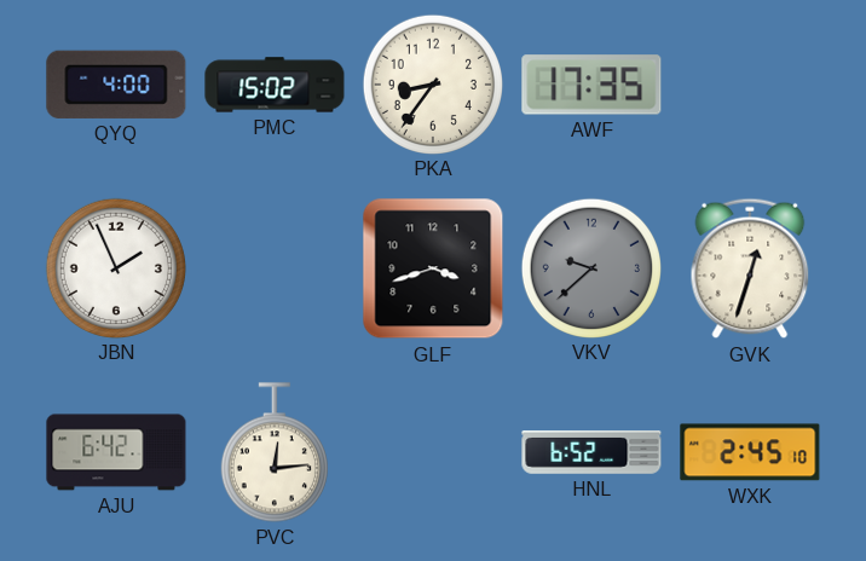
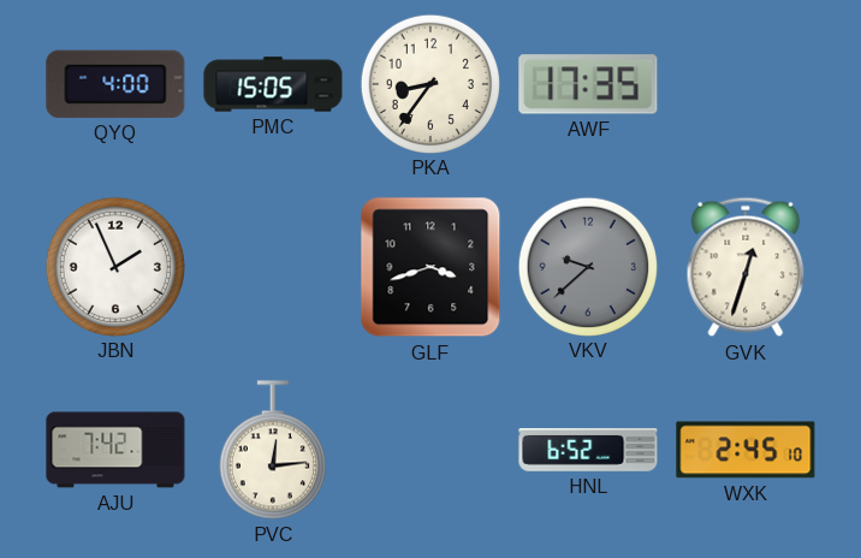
PMC: 15:02 -> 15:05
AJU: 6:42 -> 7:42
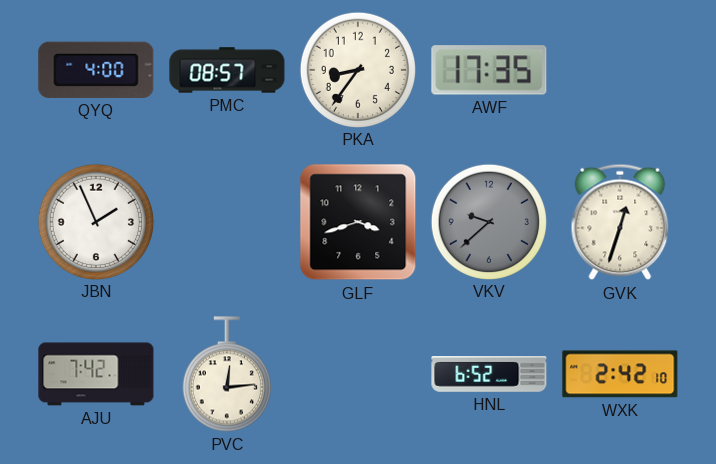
PMC: 15:05 -> 08:57
WXK: 2:45 -> 2:42
